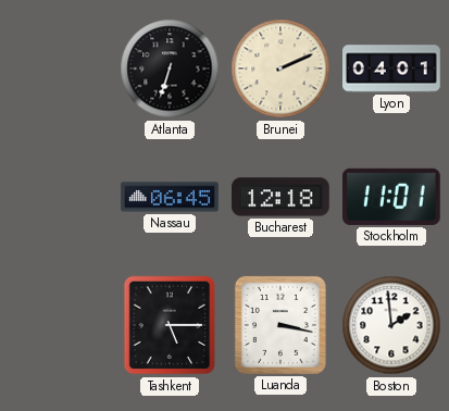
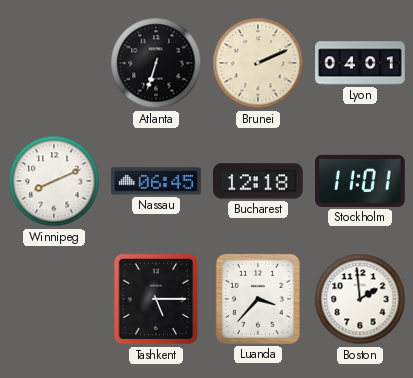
Winnipeg: none -> 8:11
Luanda: 3:17 -> 3:37
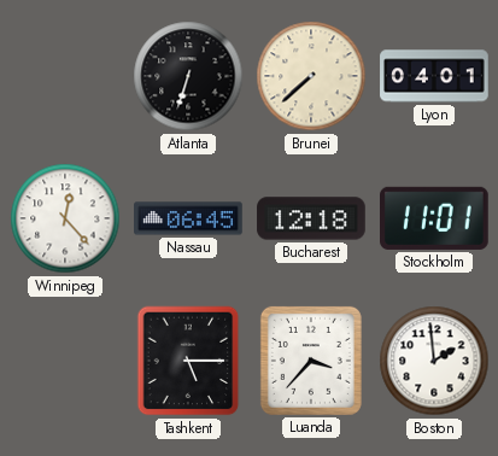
Brunei: 2:11 -> 7:38
Winnipeg: 8:11 -> 12:23
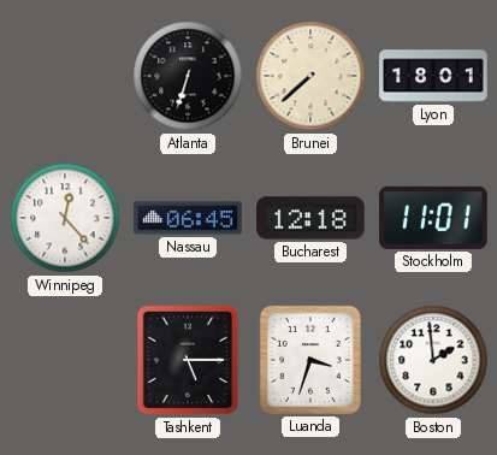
Lyon: 04:01 -> 18:01
Luanda: 3:37 -> 3:33
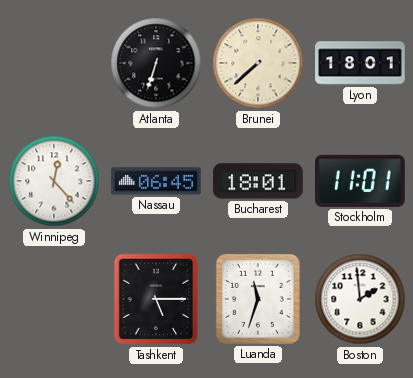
Bucharest: 12:18 -> 18:01
Luanda: 3:33 -> 11:33
